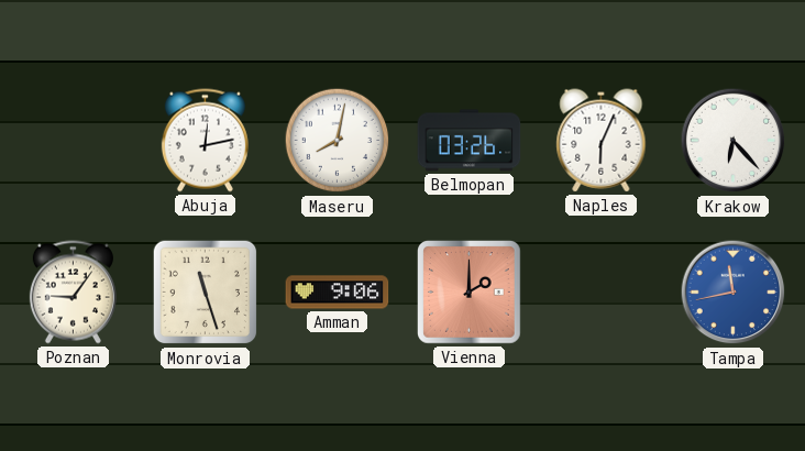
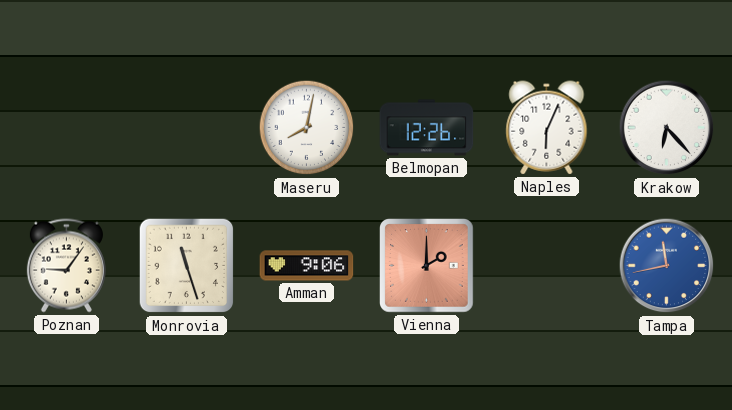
Abuja: 12:13 -> none
Belmopan: 03:26 -> 12:26
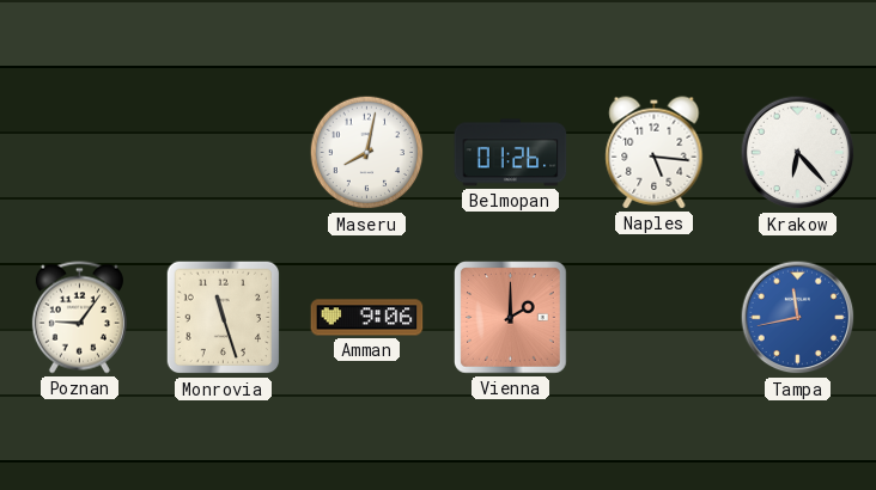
Belmopan: 12:26 -> 01:26
Naples: 6:04 -> 5:16
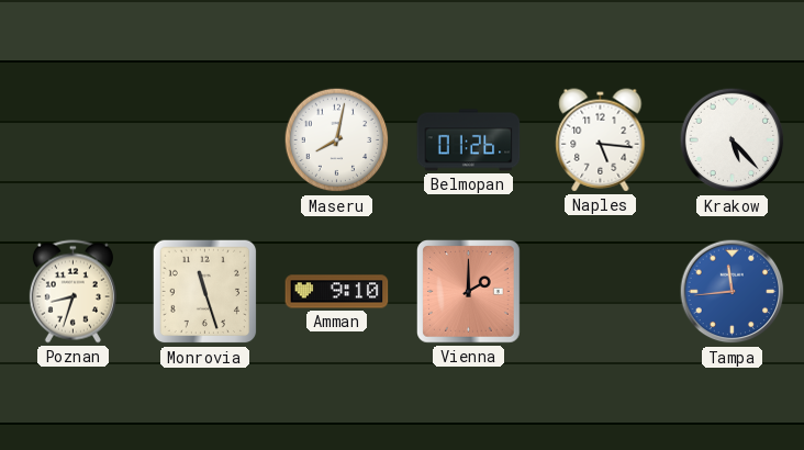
Krakow: 6:23 -> 5:23
Poznan: 9:06 -> 8:33
Amman: 9:06 -> 9:10
Tampa: 11:43 -> 11:44
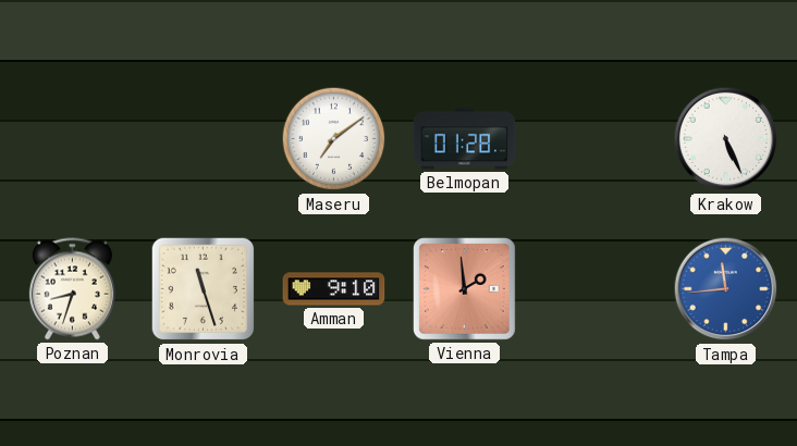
Maseru: 8:02 -> 7:09
Belmopan: 01:26 -> 01:28
Naples: 5:16 -> none
Krakow: 5:23 -> 5:26
Vienna: 2:00 -> 1:59
